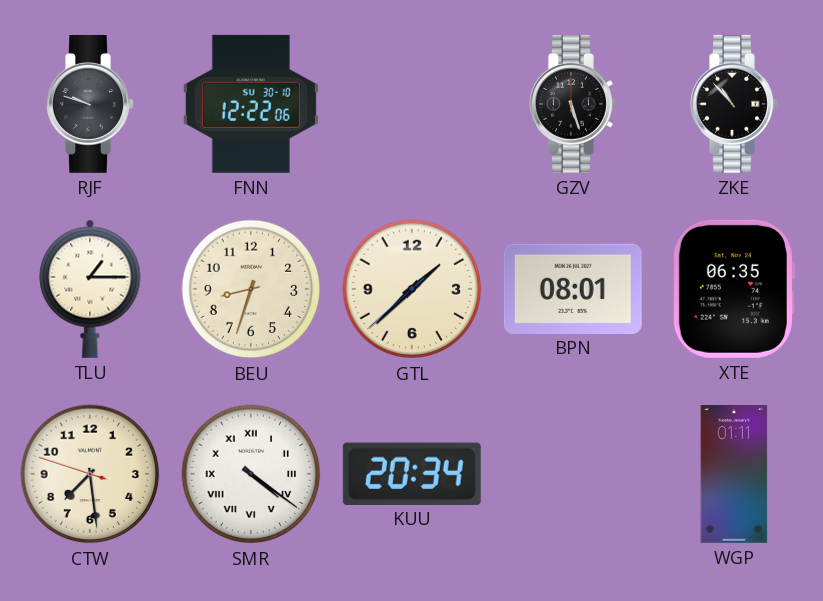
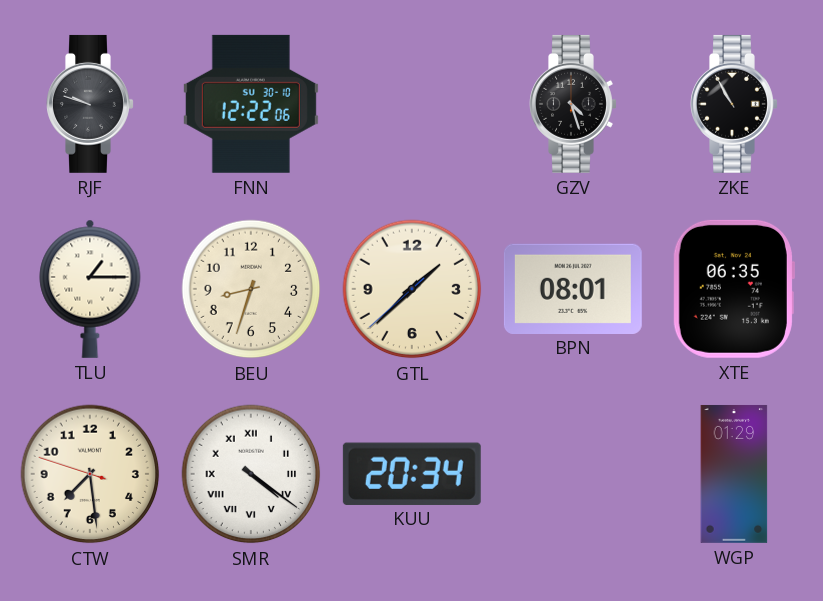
GZV: 5:27 -> 4:27
ZKE: 10:53 -> 10:55
WGP: 01:11 -> 01:29
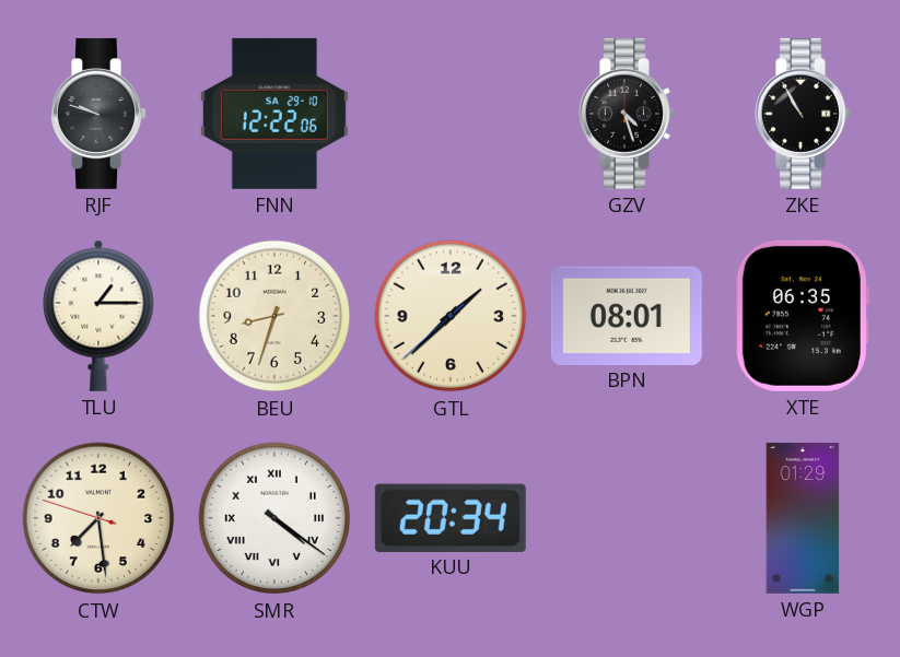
FNN date: SU 30-10 -> SA 29-10
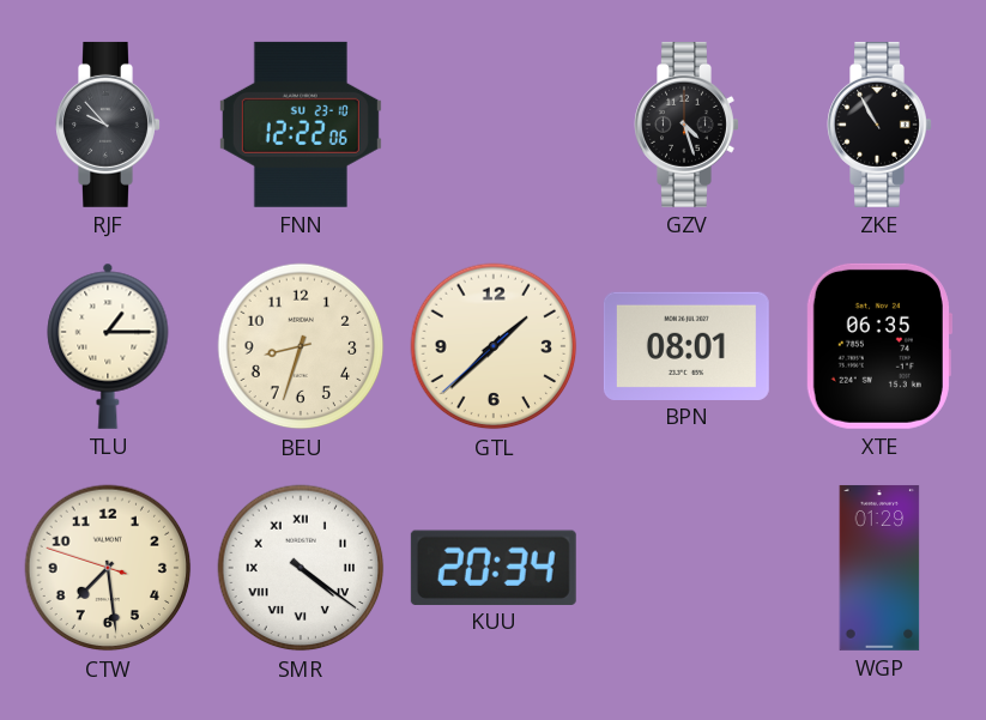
RJF: 9:48 -> 9:53
FNN date: SA 29-10 -> SU 23-10
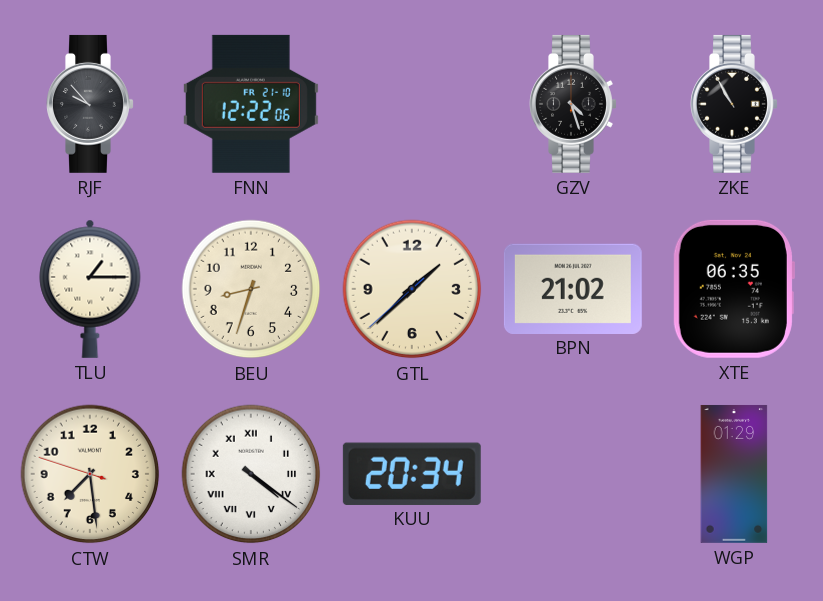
FNN date: SU 23-10 -> FR 21-10
BPN: 08:01 -> 21:02
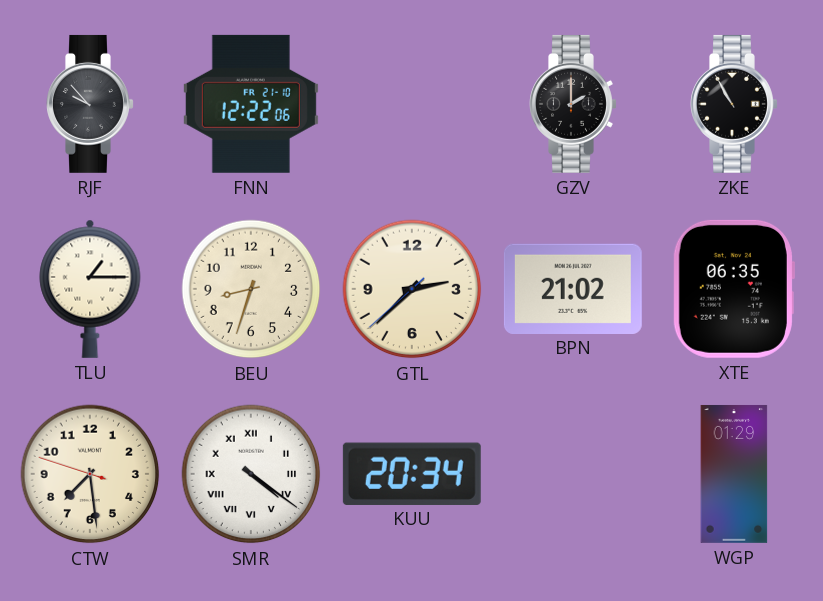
GZV: 4:27 -> 2:00
GTL: 1:37 -> 2:37
